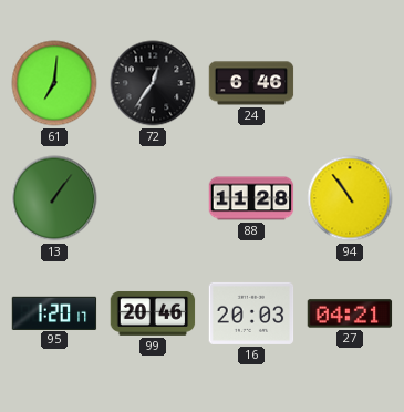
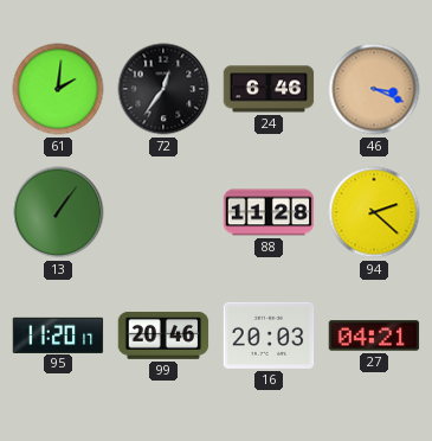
61: 7:01 -> 2:01
46: none -> 3:19
94: 10:54 -> 2:22
95: 1:20 -> 11:20
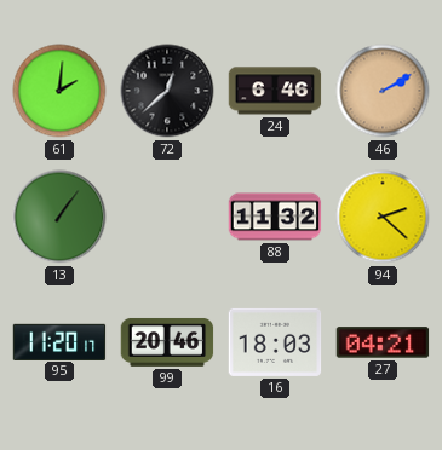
72: 12:36 -> 12:38
46: 3:19 -> 2:10
88: 11:28 -> 11:32
16: 20:03 -> 18:03
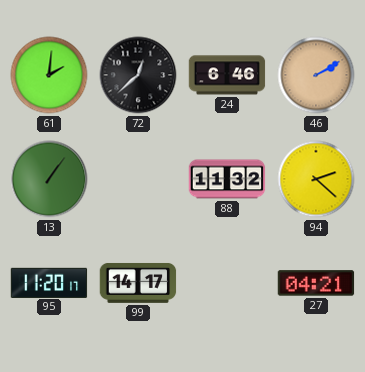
99: 20:46 -> 14:17
16: 18:03 -> none
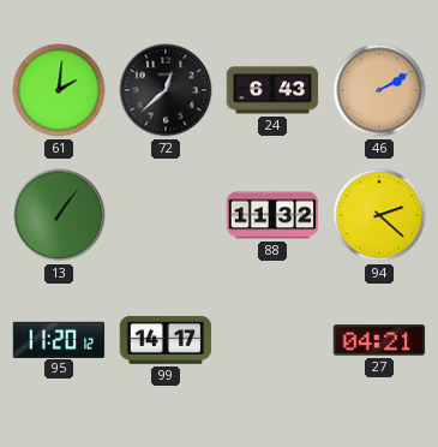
24: 6:46 -> 6:43
95: 11:20:17 -> 11:20:12
